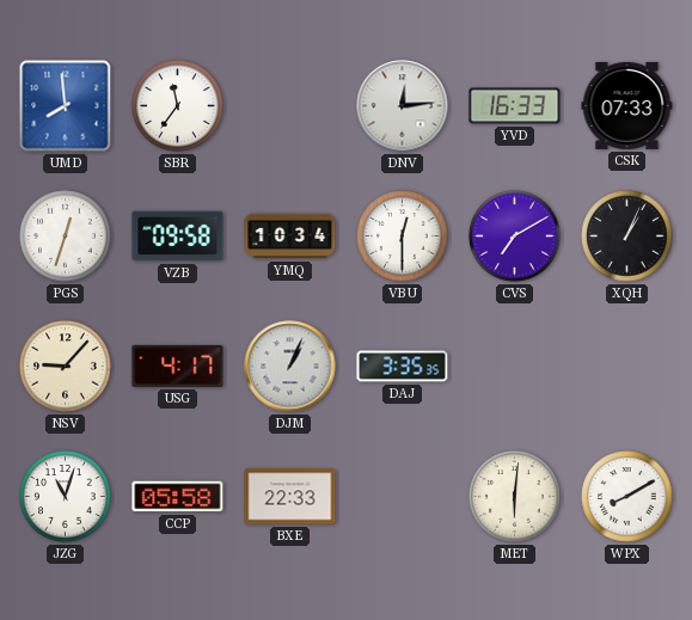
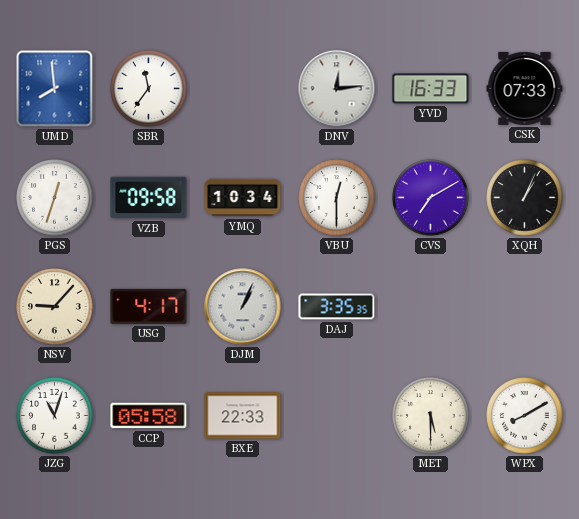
MET: 6:01 -> 5:30
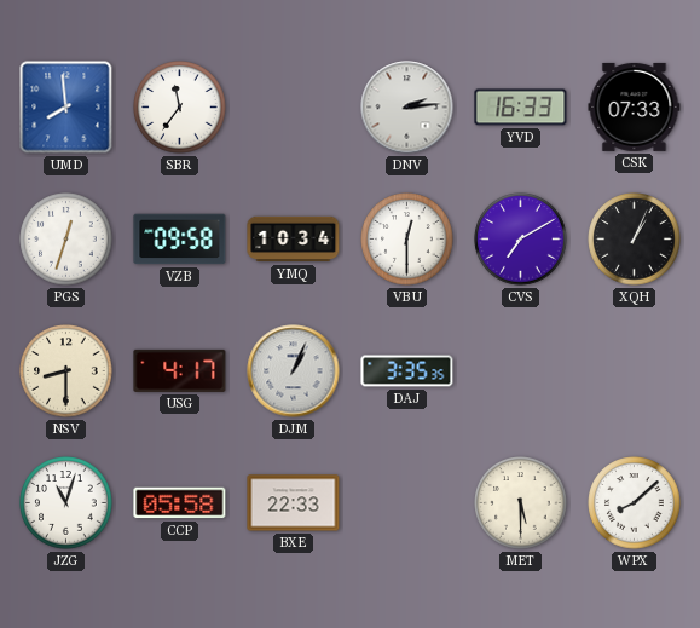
DNV: 12:14 -> 2:14
NSV: 9:07 -> 8:30
WPX: 8:10 -> 8:08
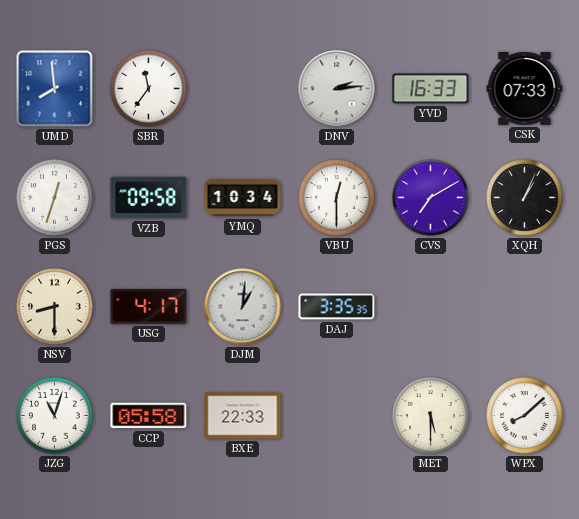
DJM: 1:04 -> 1:01
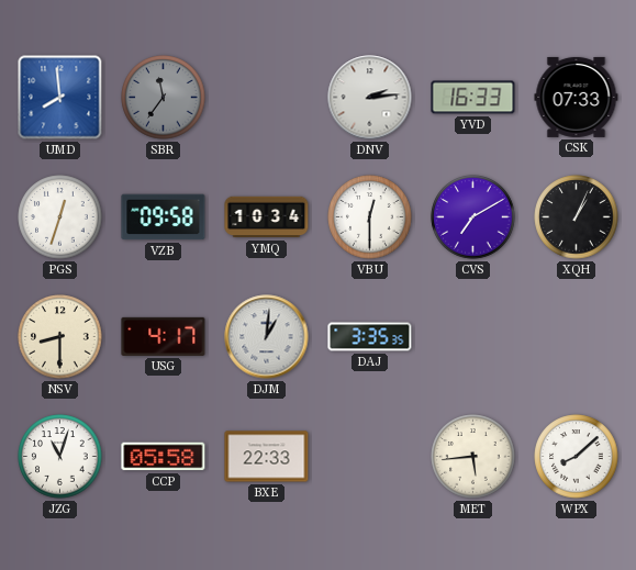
SBR dial: white -> grey
MET: 5:30 -> 5:44
